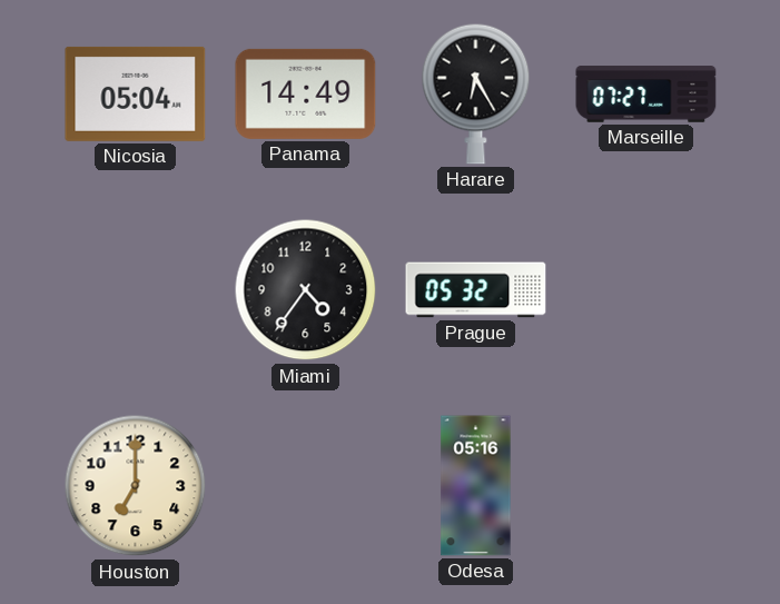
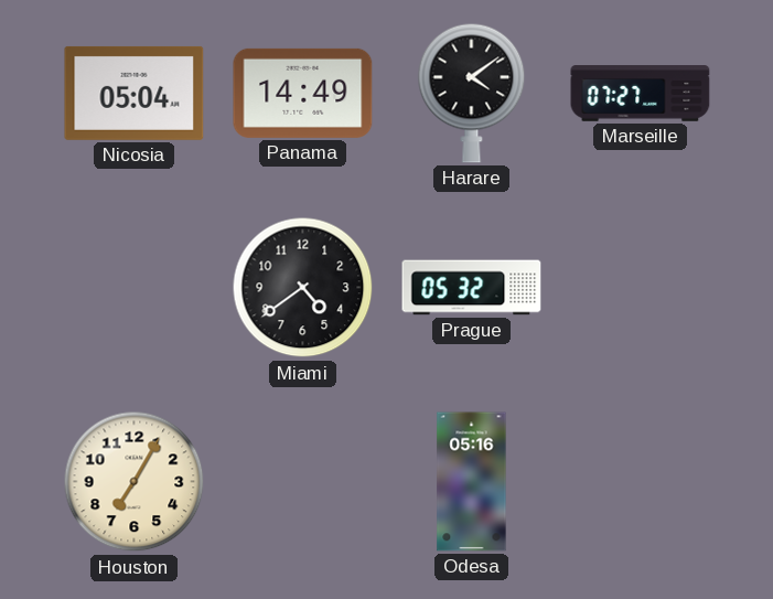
Harare: 6:25 -> 4:09
Miami: 4:36 -> 4:39
Houston: 7:00 -> 7:05
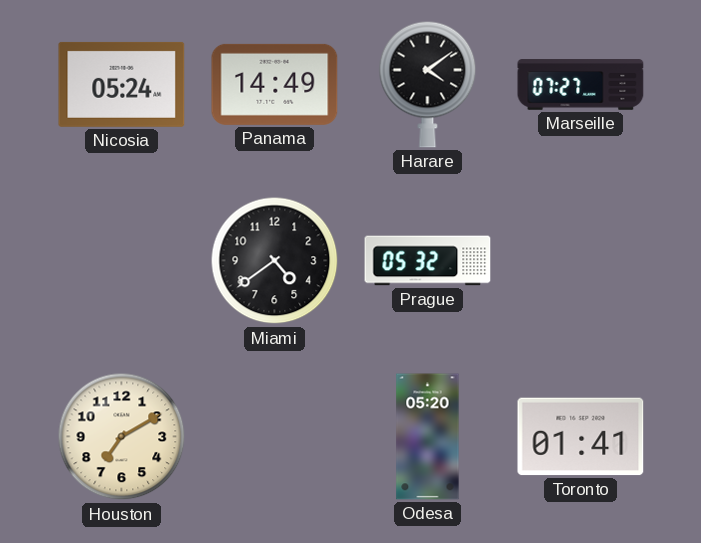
Nicosia: 05:04 -> 05:24
Houston: 7:05 -> 7:10
Odesa: 05:16 -> 05:20
Toronto: none -> 01:41
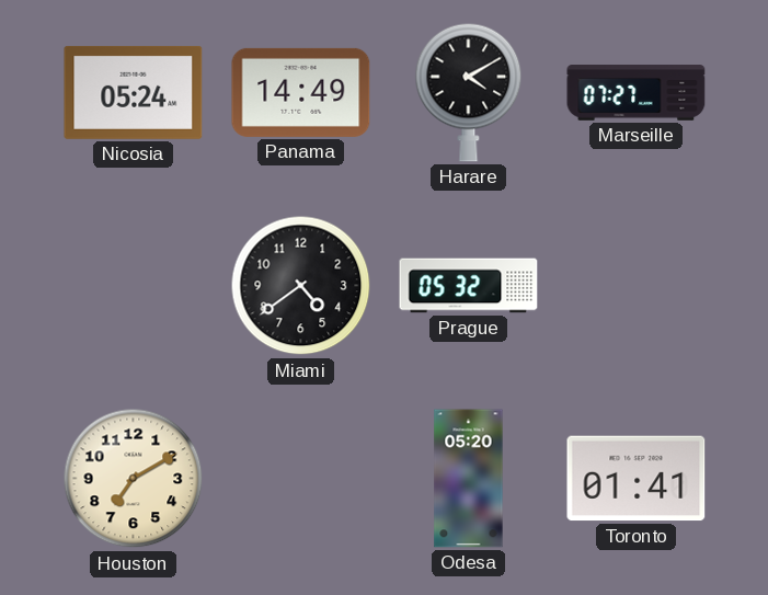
Harare: 4:09 -> 4:10
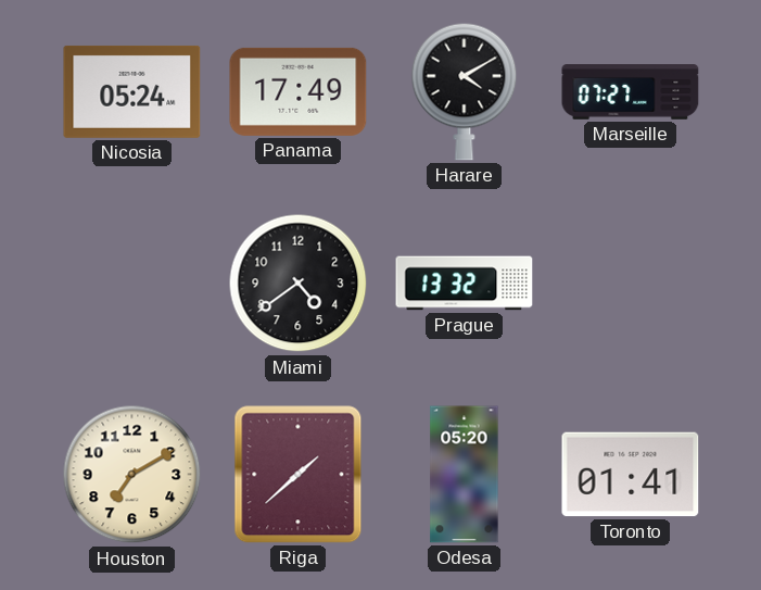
Panama: 14:49 -> 17:49
Prague: 05:32 -> 13:32
Riga: none -> 1:38
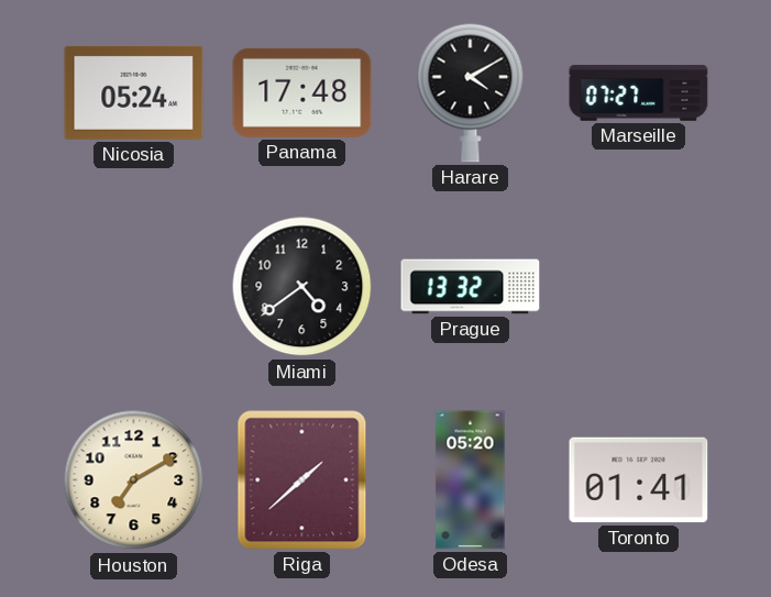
Panama: 17:49 -> 17:48
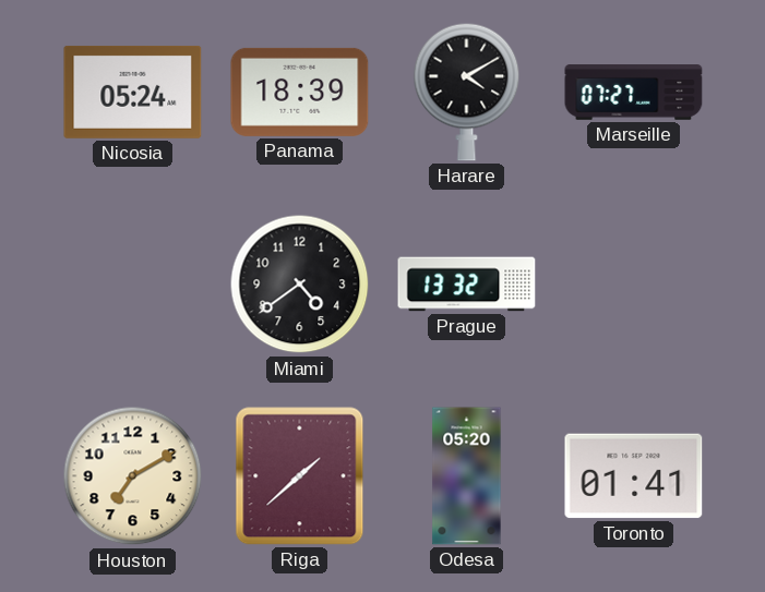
Panama: 17:48 -> 18:39
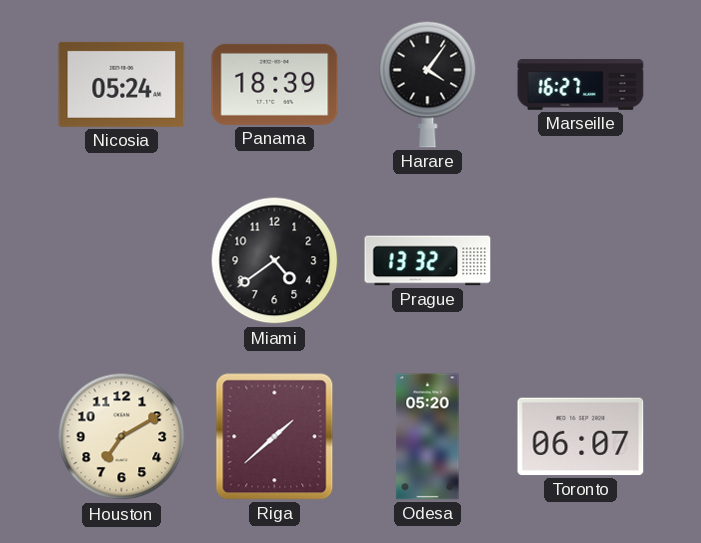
Harare: 4:10 -> 4:06
Marseille: 07:27 -> 16:27
Toronto: 01:41 -> 06:07
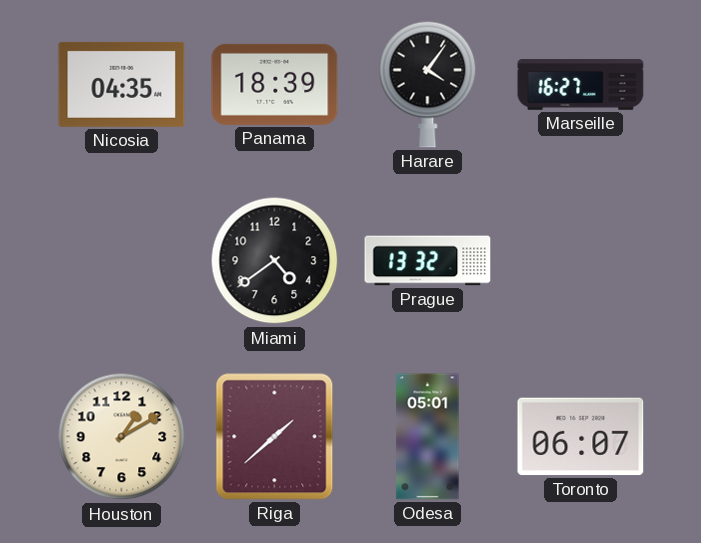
Nicosia: 05:24 -> 04:35
Houston: 7:10 -> 1:10
Odesa: 05:20 -> 05:01
